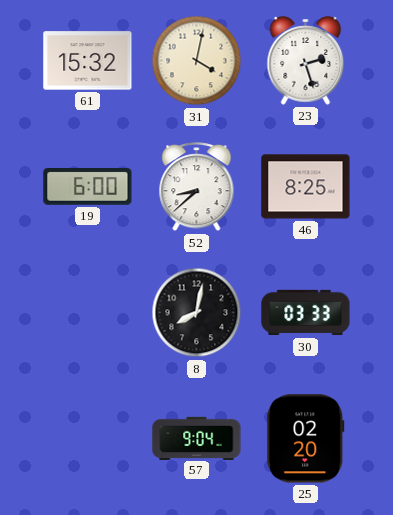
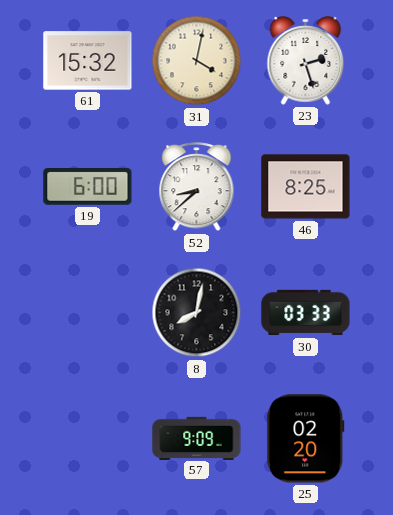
57: 9:04 -> 9:09
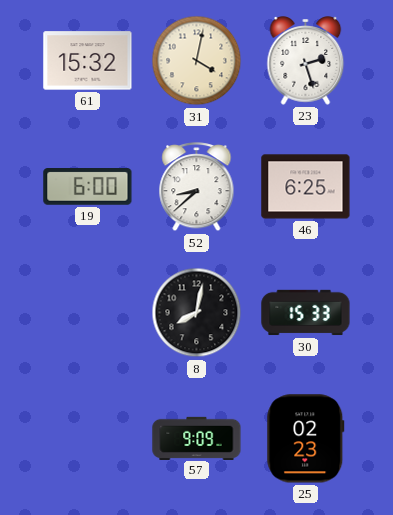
46: 8:25 -> 6:25
30: 03:33 -> 15:33
25: 02:20 -> 02:23
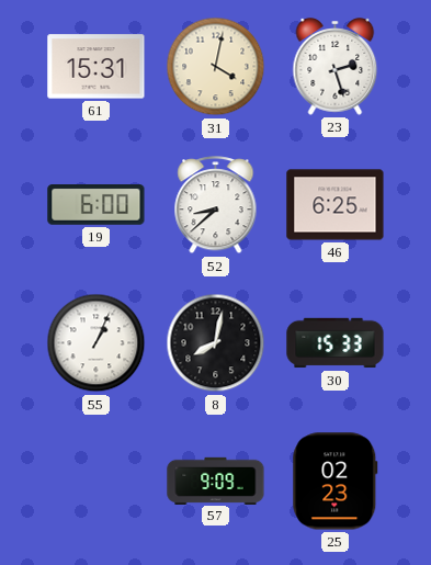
61: 15:32 -> 15:31
55: none -> 1:04
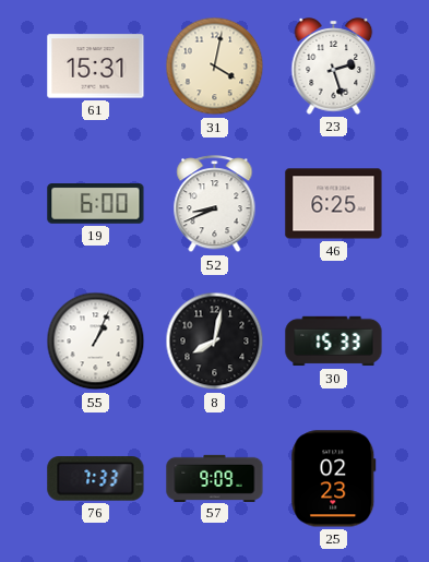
52: 8:38 -> 8:41
76: none -> 7:33
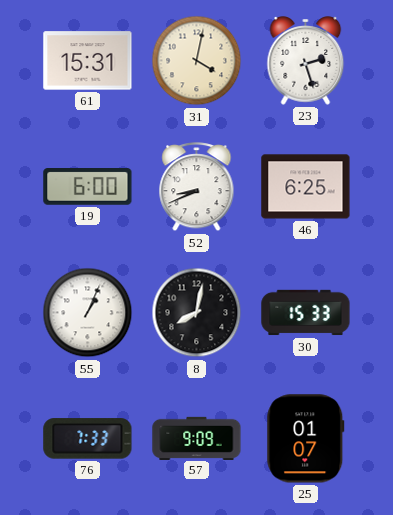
25: 02:23 -> 01:07
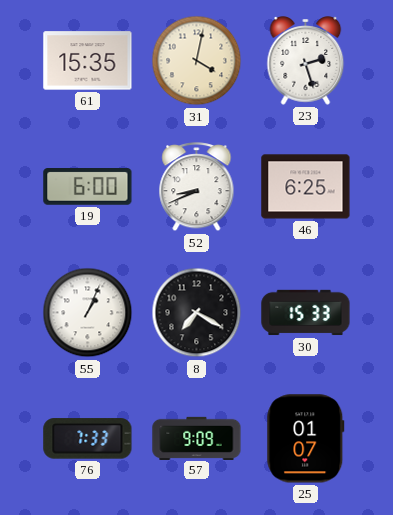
61: 15:31 -> 15:35
8: 8:02 -> 7:20
